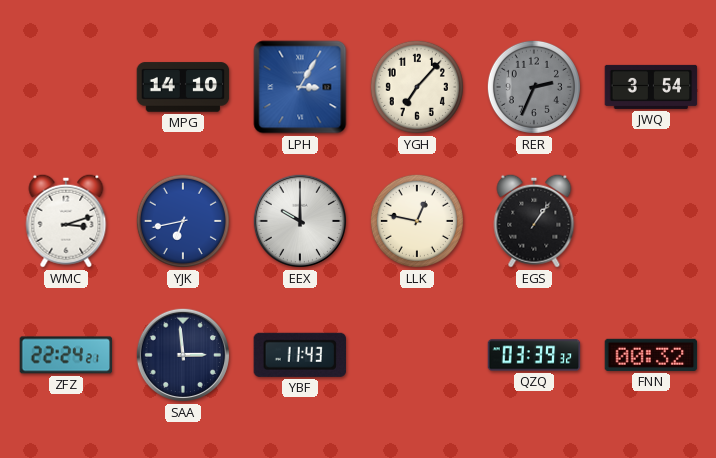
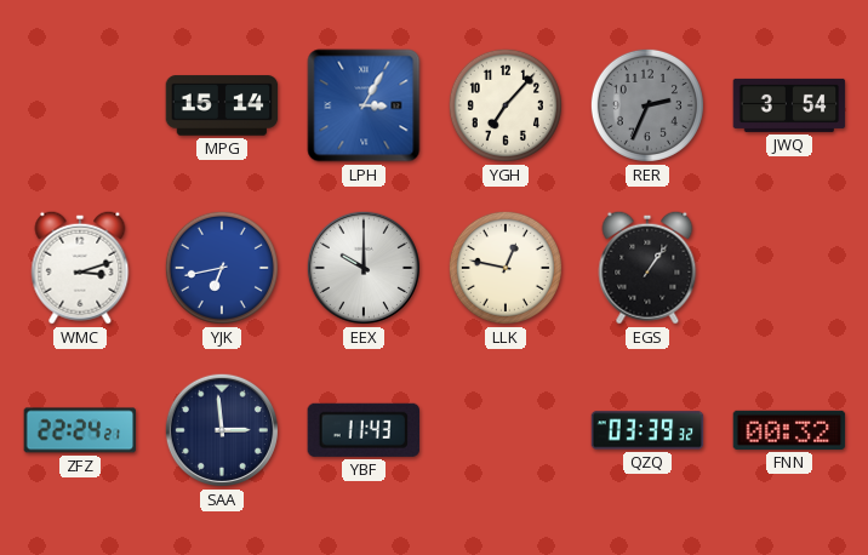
MPG: 14:10 -> 15:14
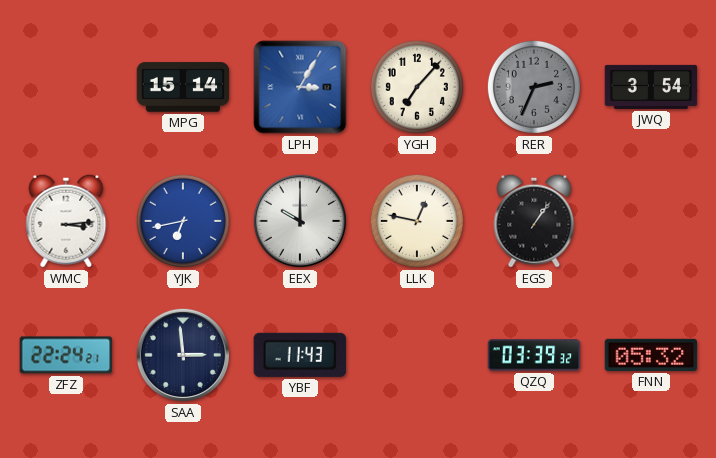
WMC: 3:12 -> 3:14
FNN: 00:32 -> 05:32
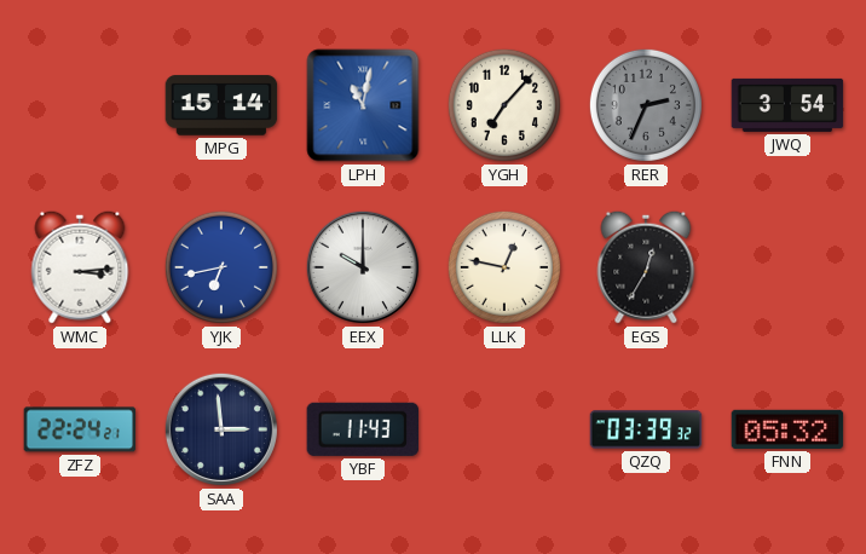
LPH: 3:05 -> 11:02
EGS: 1:06 -> 12:35
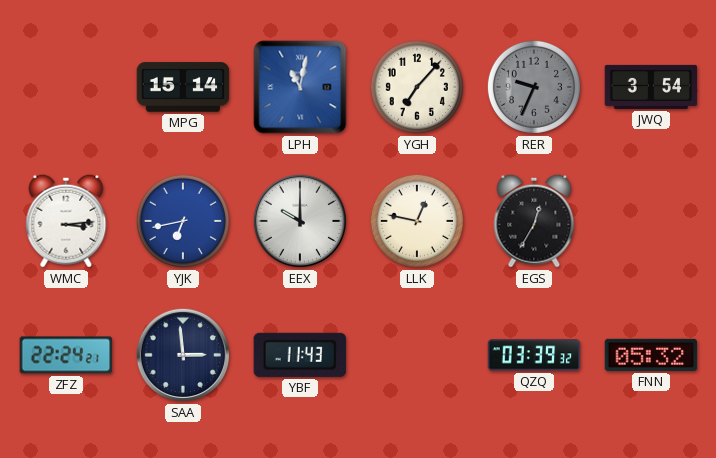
RER: 2:34 -> 9:34
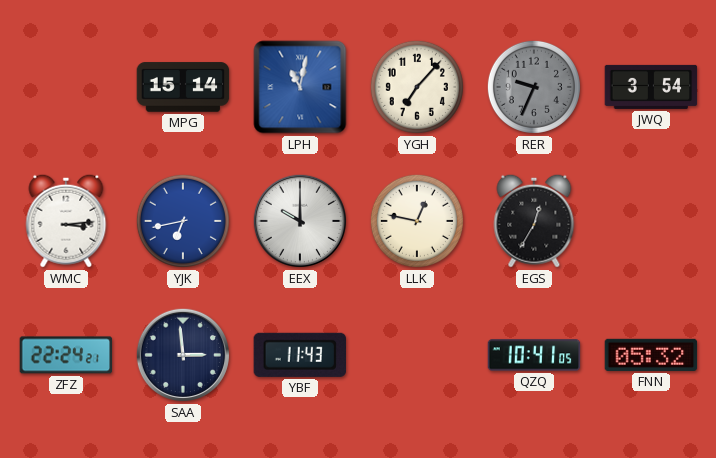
QZQ: 03:39 -> 10:41
